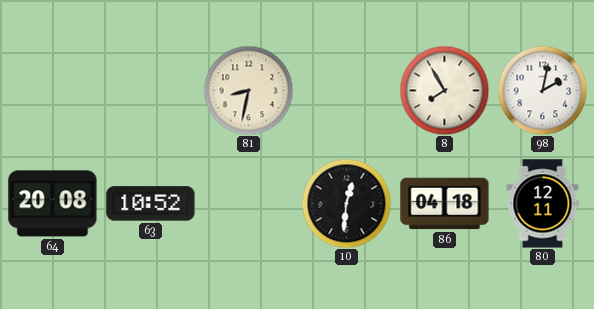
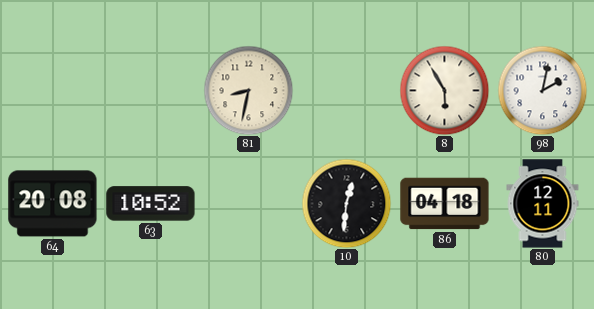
8: 7:55 -> 5:55
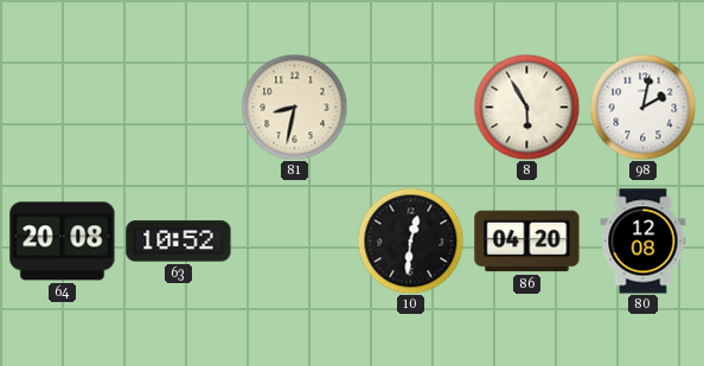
86: 04:18 -> 04:20
80: 12:11 -> 12:08
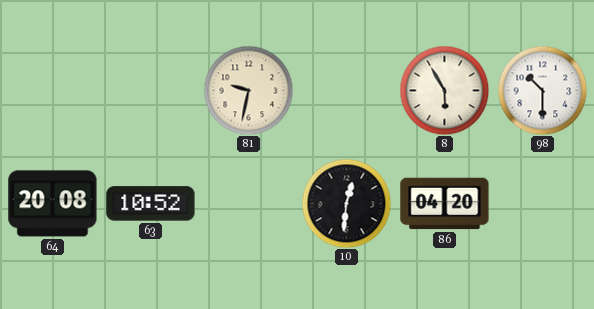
81: 8:32 -> 9:32
98: 2:02 -> 10:30
80: 12:08 -> none
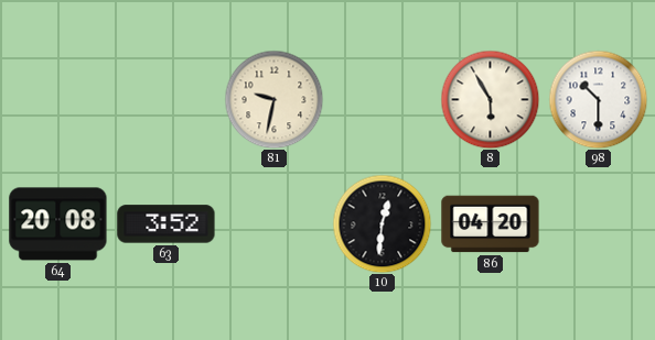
63: 10:52 -> 3:52
